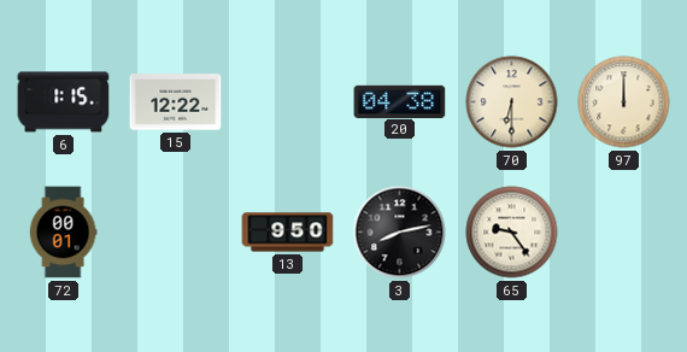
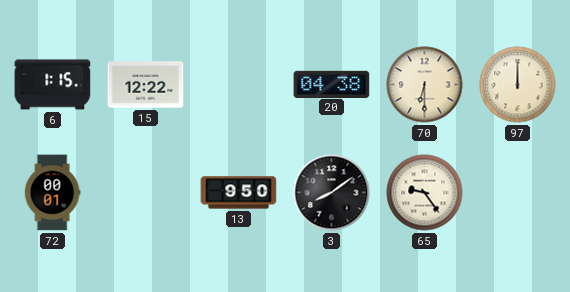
3: 8:13 -> 8:09
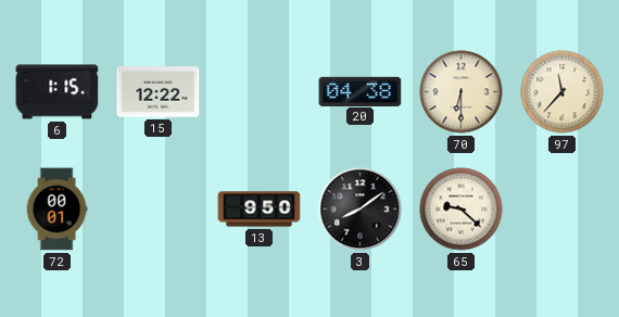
97: 12:00 -> 11:37
65: 9:24 -> 9:22
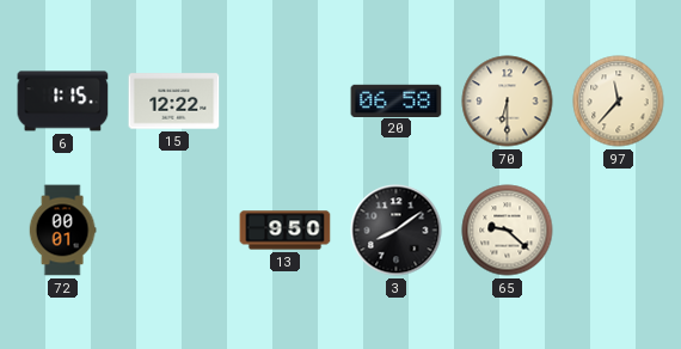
20: 04:38 -> 06:58
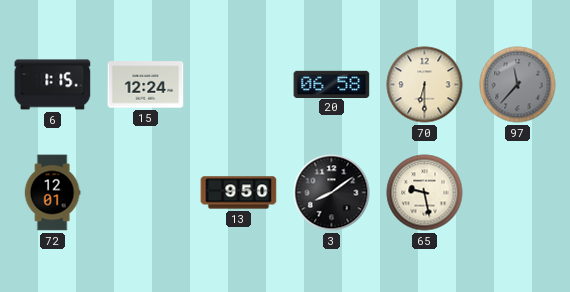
15: 12:22 -> 12:24
97 dial: cream -> grey
72: 00:01 -> 12:01
65: 9:22 -> 9:28
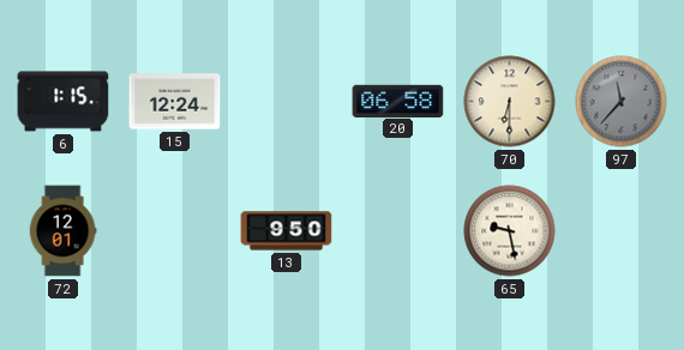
3: 8:09 -> none
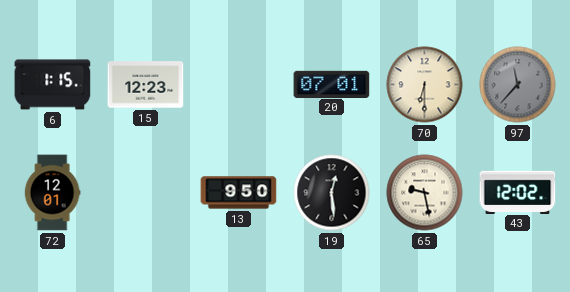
15: 12:24 -> 12:23
20: 06:58 -> 07:01
19: none -> 12:29
43: none -> 12:02
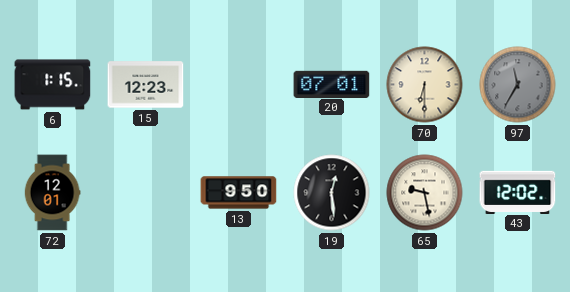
97: 11:37 -> 11:35
